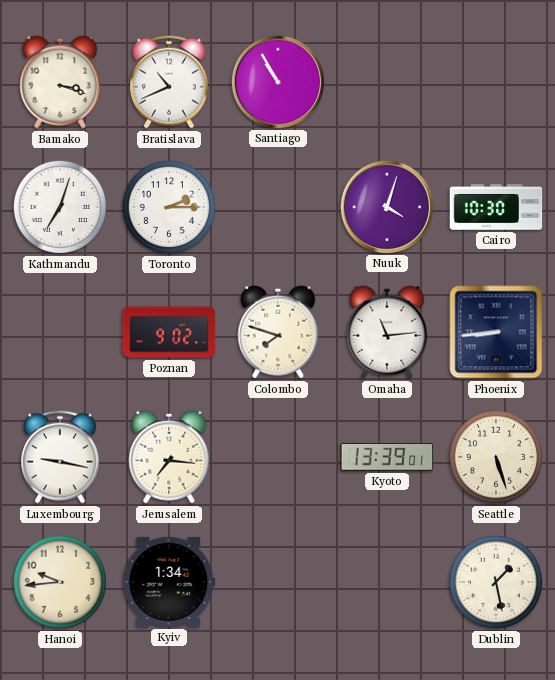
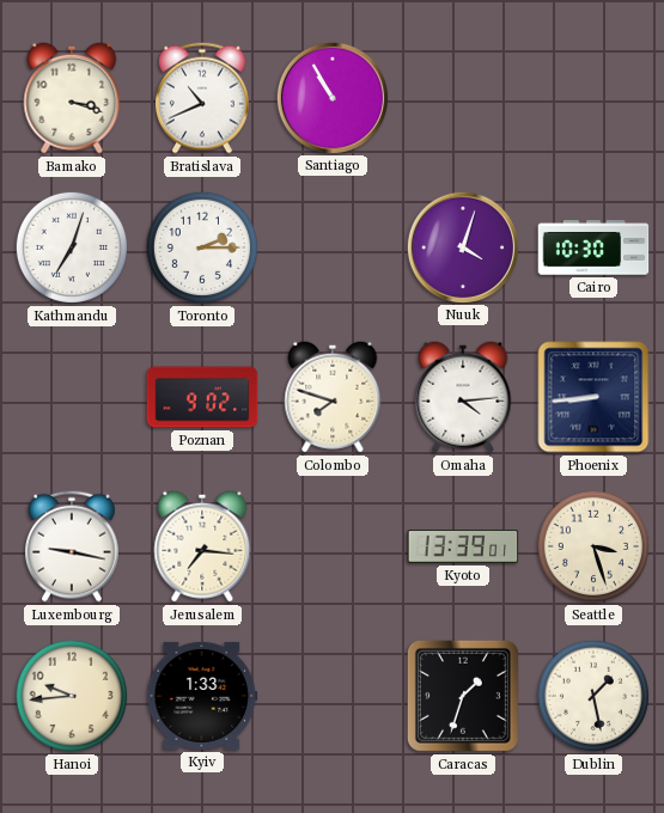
Omaha: 11:14 -> 4:14
Seattle: 5:27 -> 3:27
Kyiv: 1:34 -> 1:33
Caracas: none -> 1:33
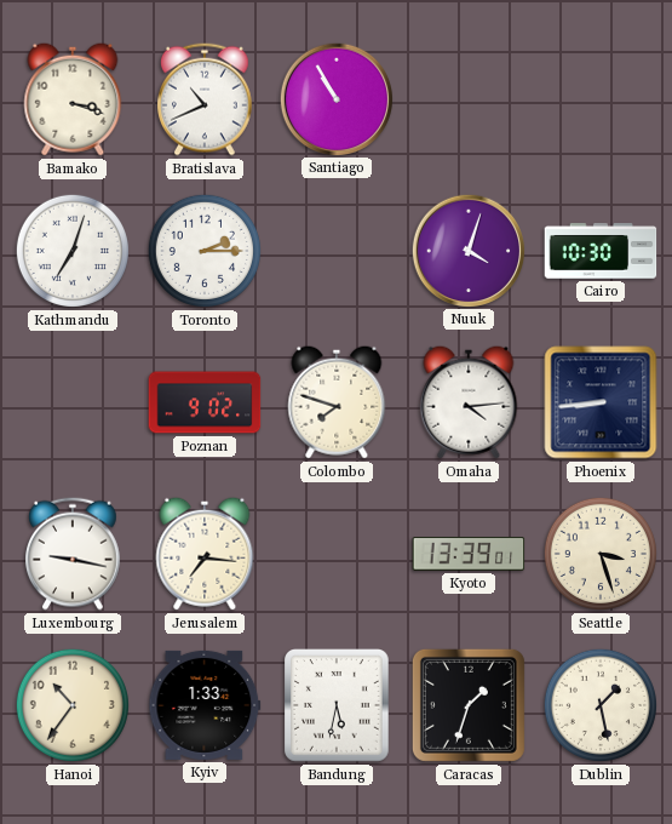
Hanoi: 9:44 -> 10:36
Bandung: none -> 5:32
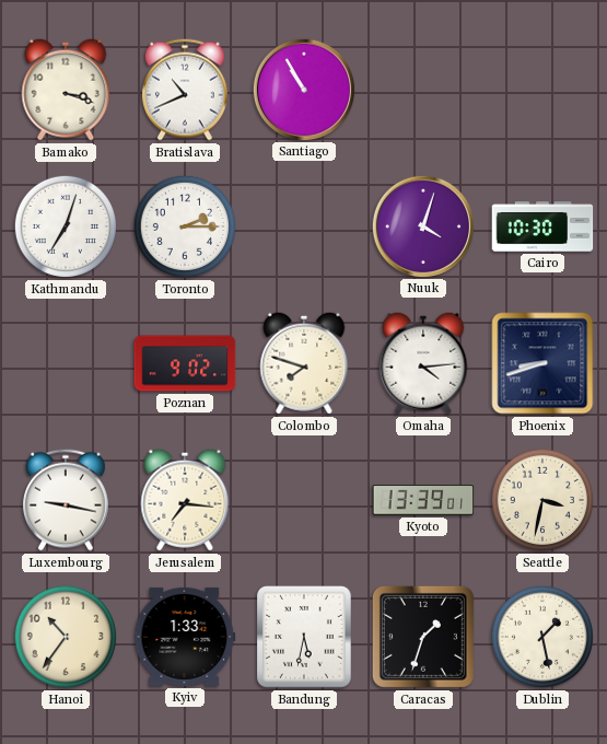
Phoenix: 8:44 -> 8:42
Seattle: 3:27 -> 3:32
